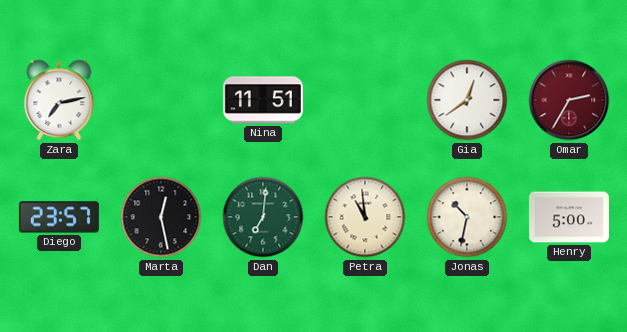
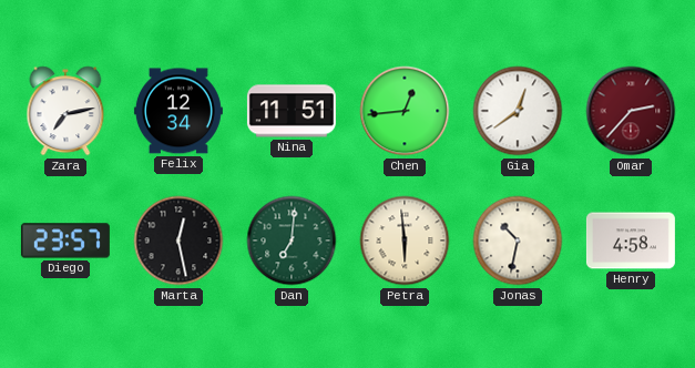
Felix: none -> 12:34
Chen: none -> 12:44
Omar: 2:35 -> 2:37
Petra: 10:59 -> 5:59
Henry: 5:00 -> 4:58
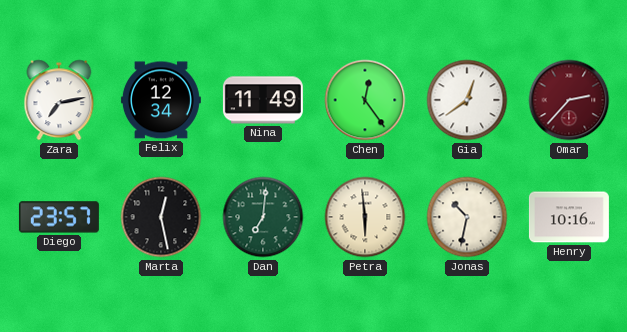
Nina: 11:51 -> 11:49
Chen: 12:44 -> 12:24
Henry: 4:58 -> 10:16
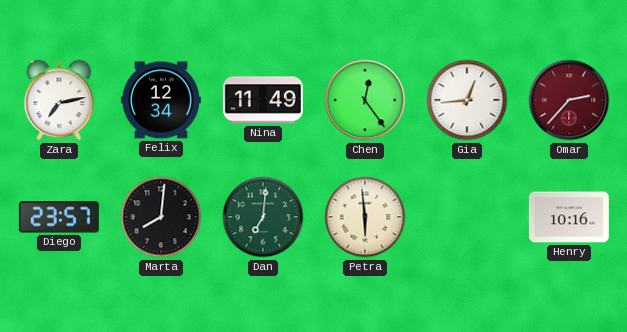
Gia: 12:39 -> 12:44
Marta: 12:28 -> 8:01
Jonas: 10:32 -> none
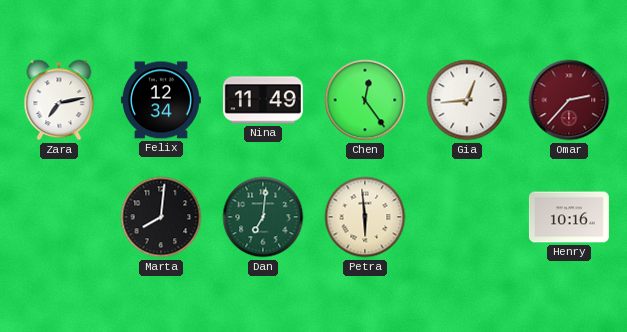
Diego: 23:57 -> none
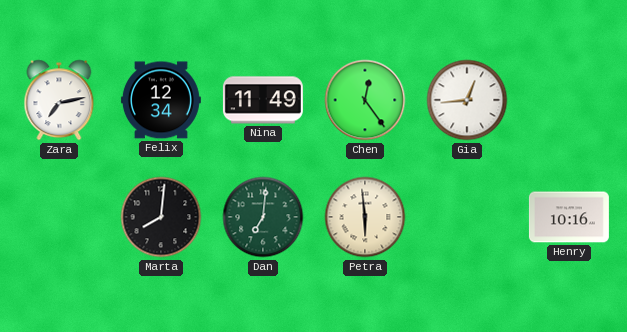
Omar: 2:37 -> none
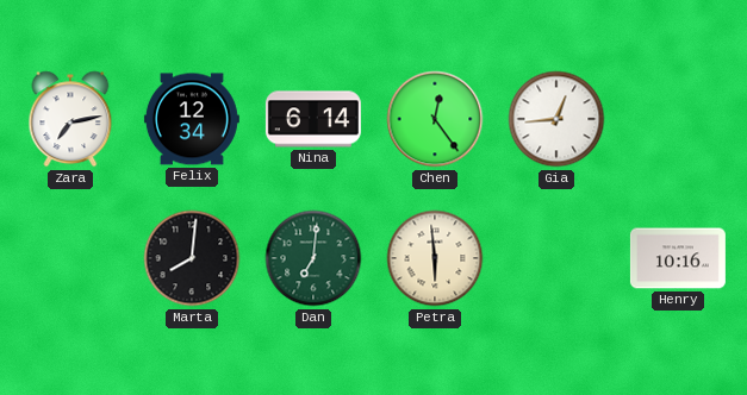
Nina: 11:49 -> 6:14
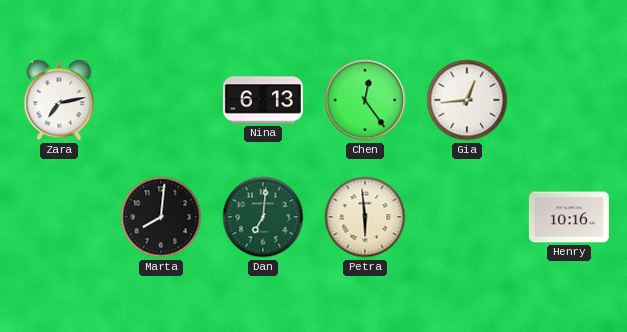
Felix: 12:34 -> none
Nina: 6:14 -> 6:13
